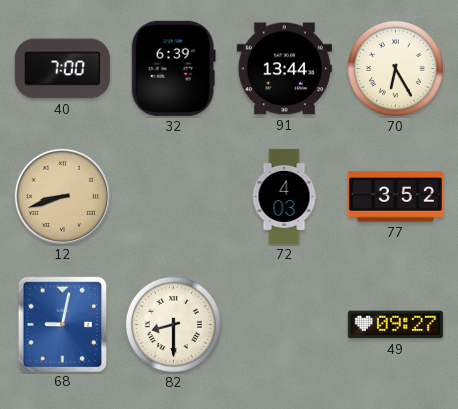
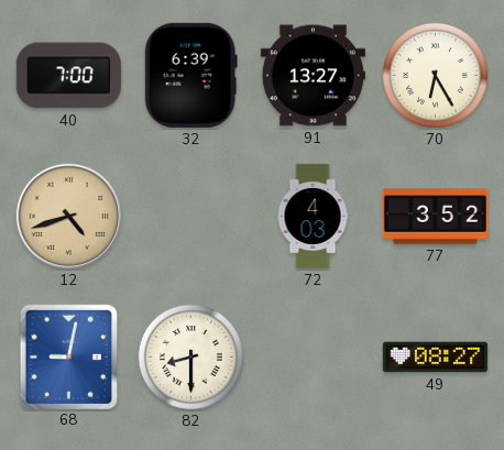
91: 13:44 -> 13:27
12: 8:42 -> 4:42
49: 09:27 -> 08:27
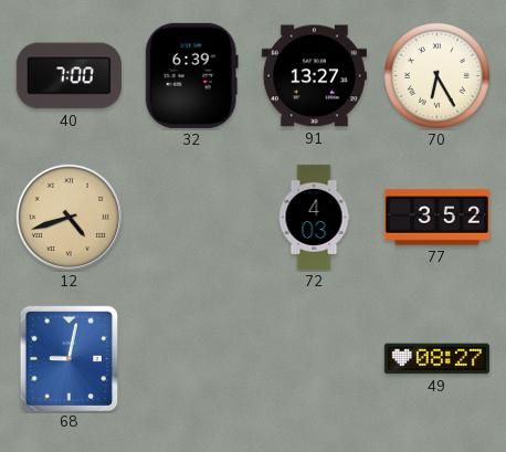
82: 8:30 -> none
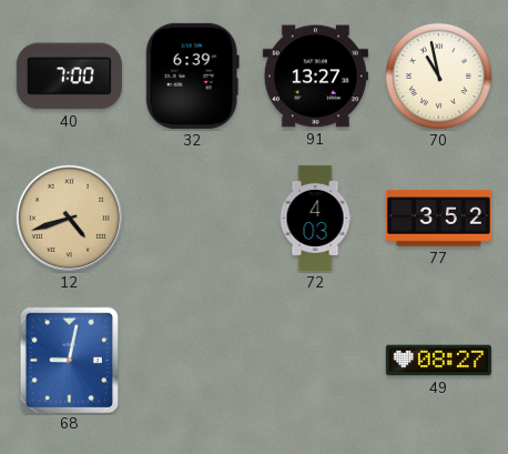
70: 6:25 -> 10:58
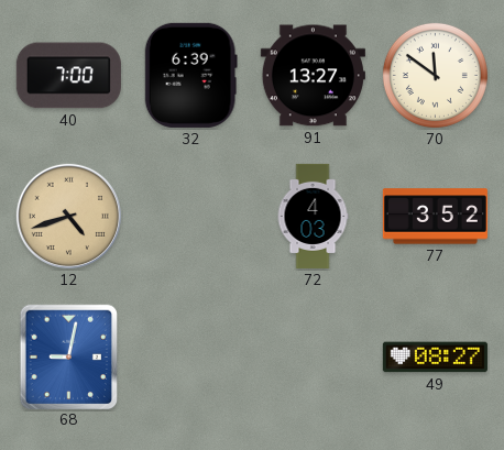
70: 10:58 -> 11:51
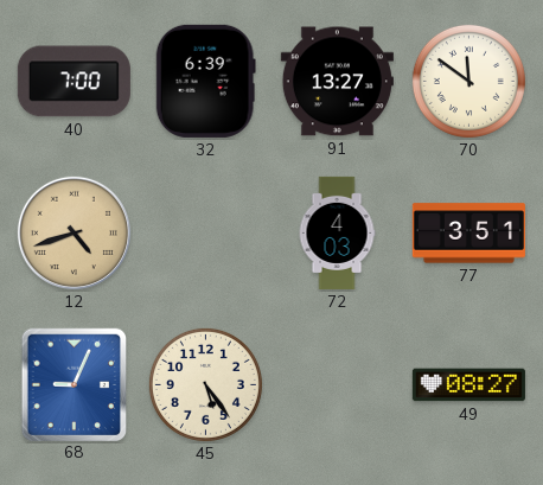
77: 3:52 -> 3:51
68: 9:02 -> 9:04
45: none -> 5:24
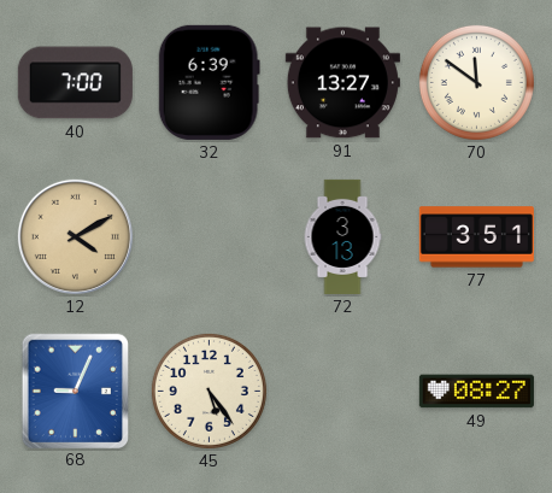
12: 4:42 -> 4:10
72: 4:03 -> 3:13
